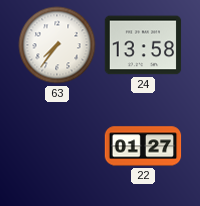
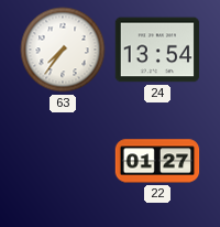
24: 13:58 -> 13:54
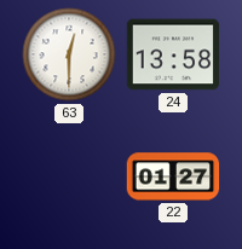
63: 7:36 -> 12:30
24: 13:54 -> 13:58
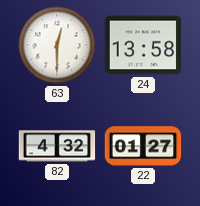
82: none -> 4:32
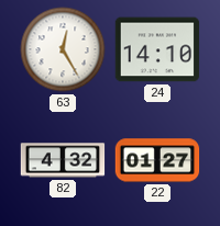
63: 12:30 -> 12:25
24: 13:58 -> 14:10
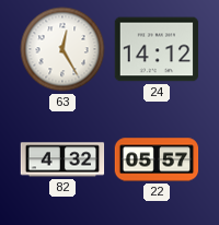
24: 14:10 -> 14:12
22: 01:27 -> 05:57
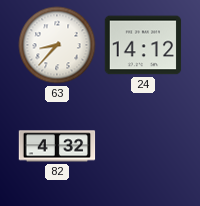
63: 12:25 -> 8:37
22: 05:57 -> none
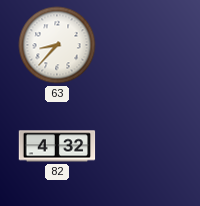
24: 14:12 -> none
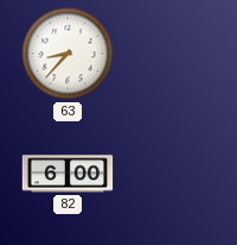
82: 4:32 -> 6:00
